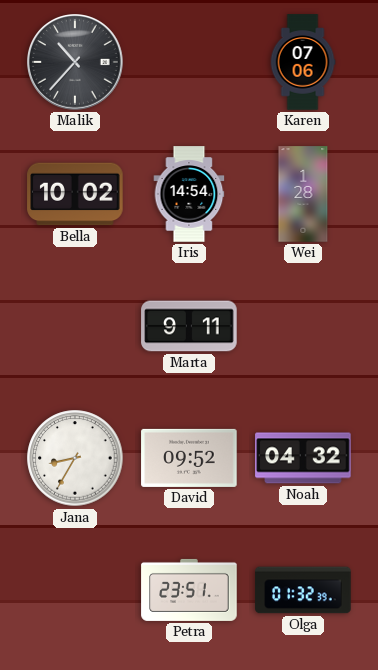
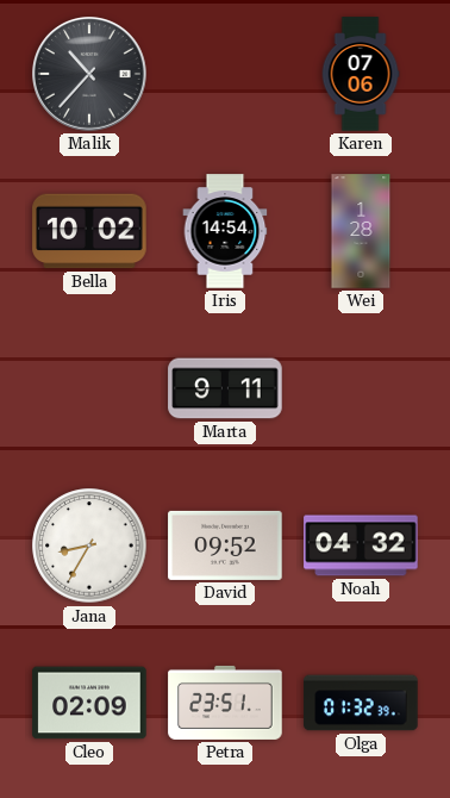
Cleo: none -> 02:09
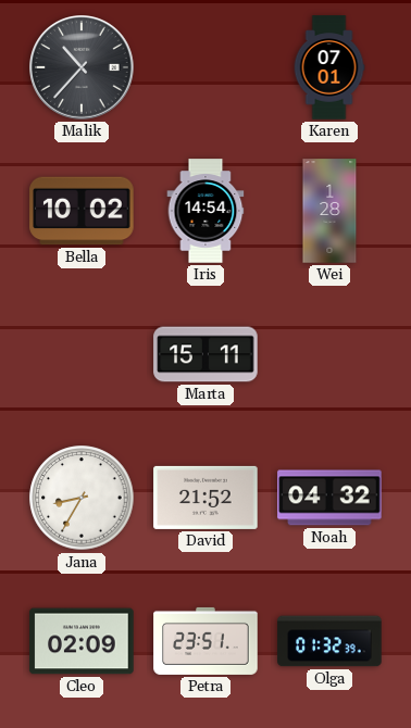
Karen: 07:06 -> 07:01
Marta: 9:11 -> 15:11
David: 09:52 -> 21:52
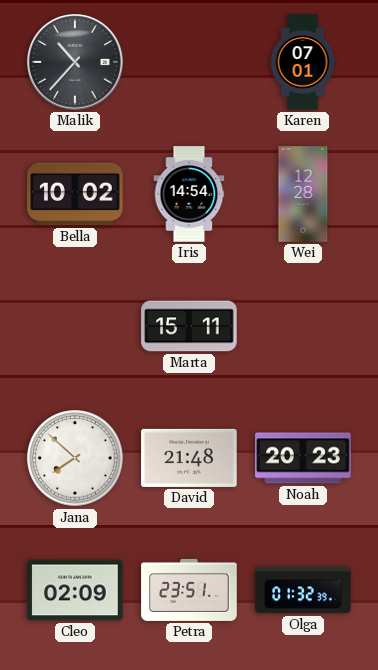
Wei: 1:28 -> 12:28
Jana: 8:35 -> 7:52
David: 21:52 -> 21:48
Noah: 04:32 -> 20:23
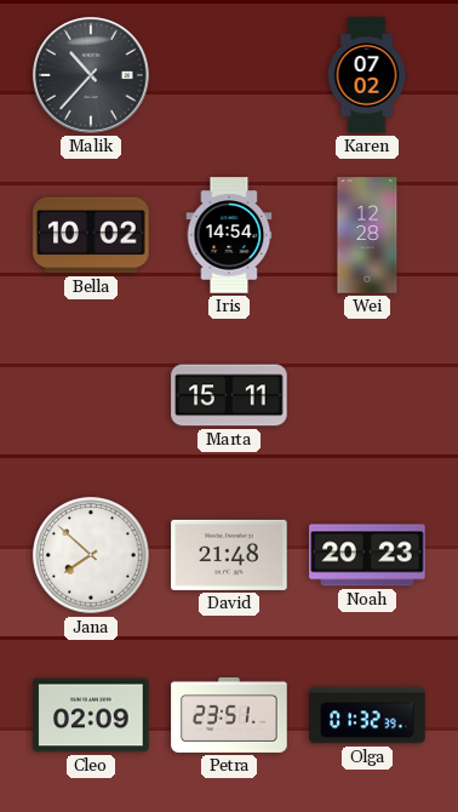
Karen: 07:01 -> 07:02
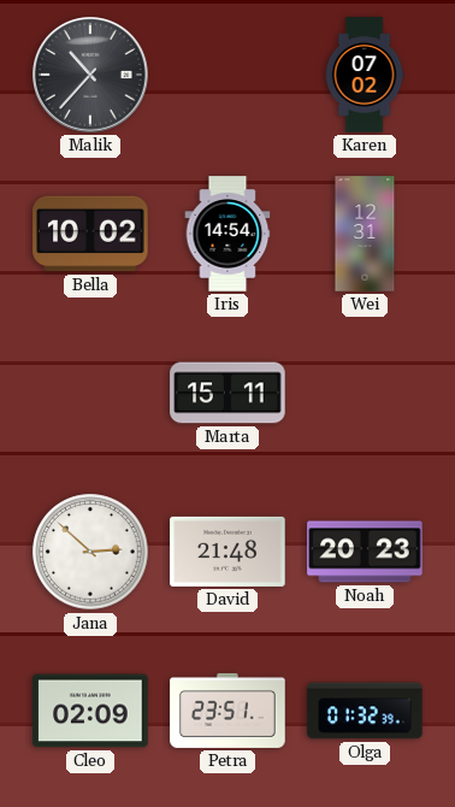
Wei: 12:28 -> 12:31
Jana: 7:52 -> 2:52
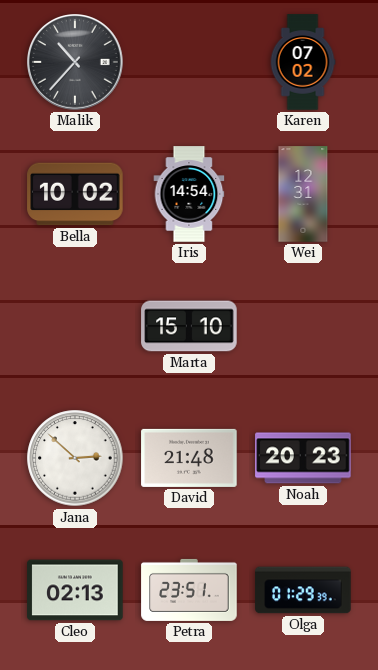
Marta: 15:11 -> 15:10
Cleo: 02:09 -> 02:13
Olga: 01:32 -> 01:29
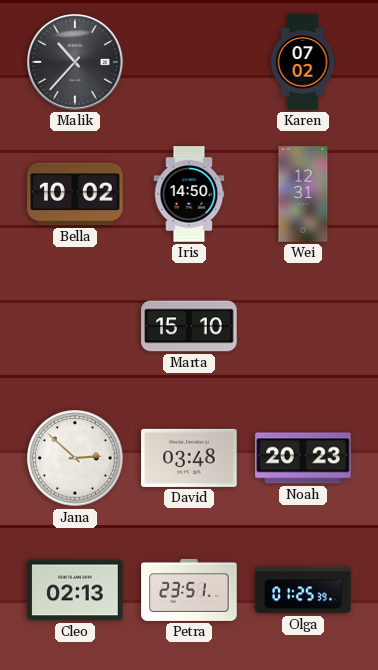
Iris: 14:54 -> 14:50
David: 21:48 -> 03:48
Olga: 01:29 -> 01:25
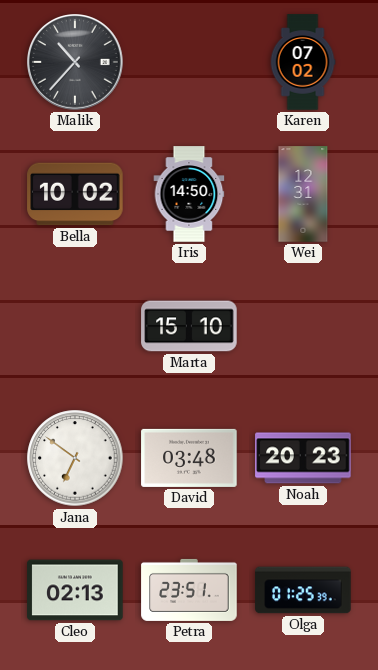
Jana: 2:52 -> 6:51
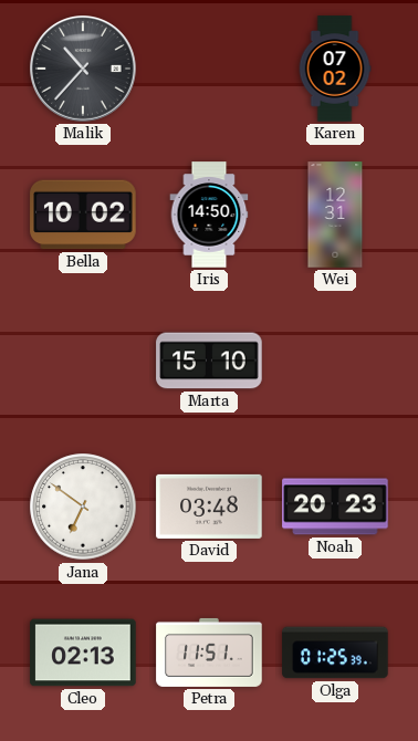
Petra: 23:51 -> 11:51
